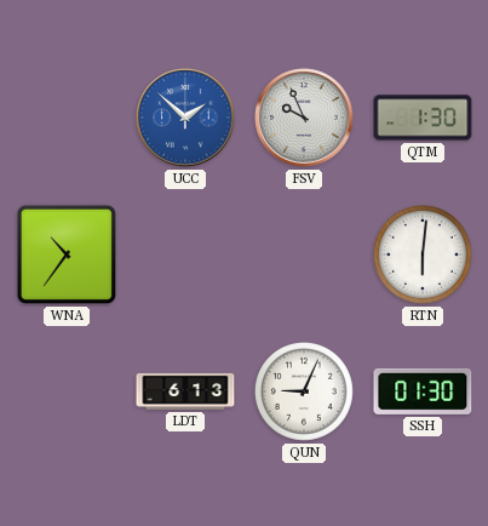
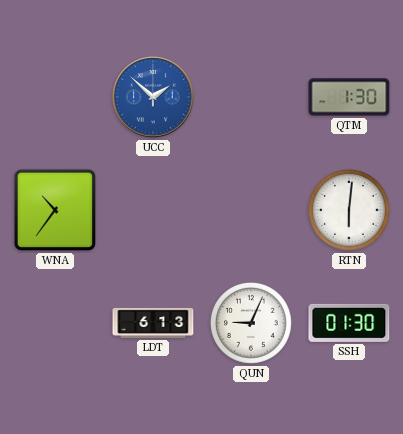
FSV: 9:56 -> none
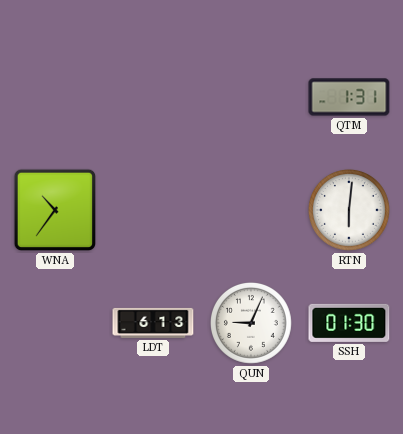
UCC: 1:52 -> none
QTM: 1:30 -> 1:31
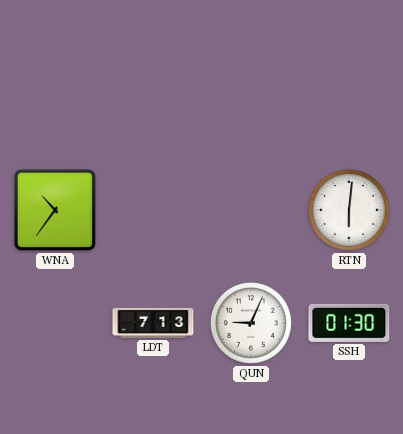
QTM: 1:31 -> none
LDT: 6:13 -> 7:13
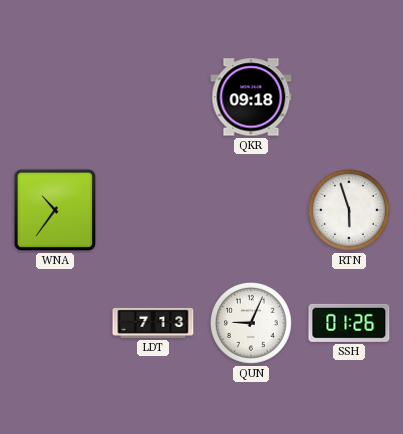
QKR: none -> 09:18
RTN: 6:01 -> 5:57
SSH: 01:30 -> 01:26
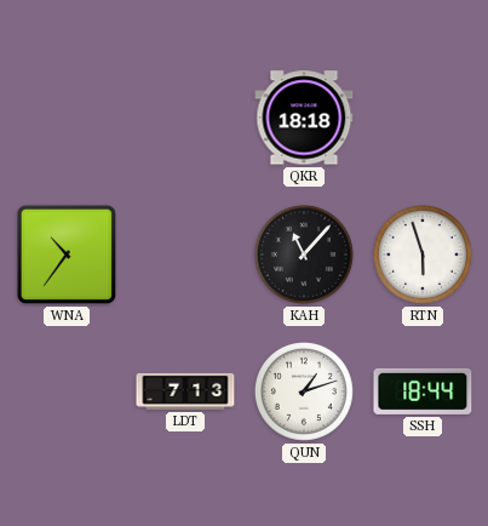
QKR: 09:18 -> 18:18
KAH: none -> 11:07
QUN: 9:04 -> 1:12
SSH: 01:26 -> 18:44
